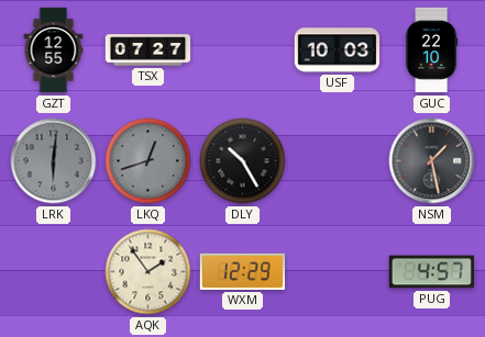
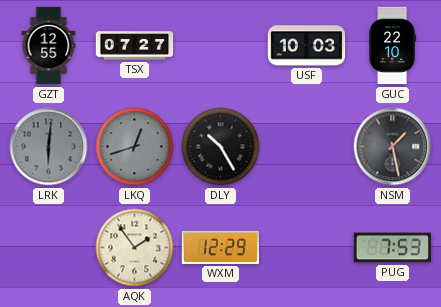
PUG: 4:57 -> 7:53
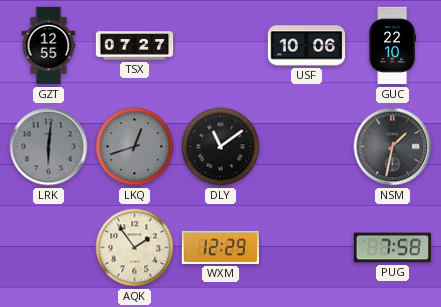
USF: 10:03 -> 10:06
DLY: 10:25 -> 11:09
NSM: 1:28 -> 1:32
PUG: 7:53 -> 7:58
